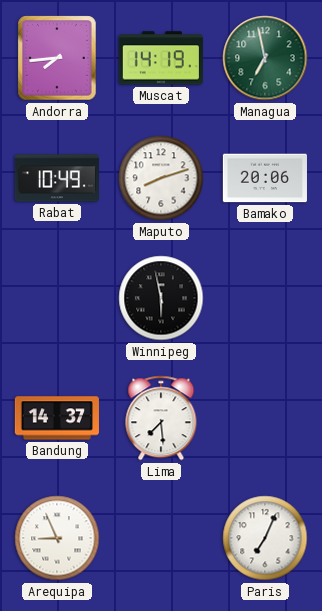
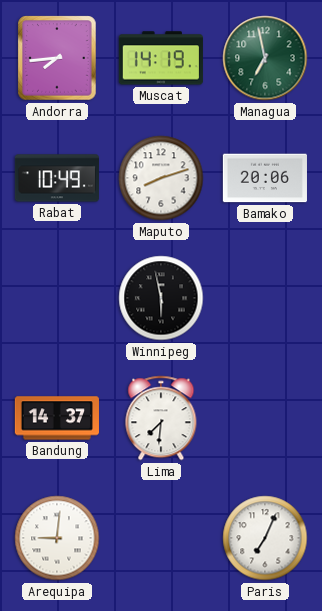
Lima: 7:29 -> 7:31
Arequipa: 8:56 -> 9:01
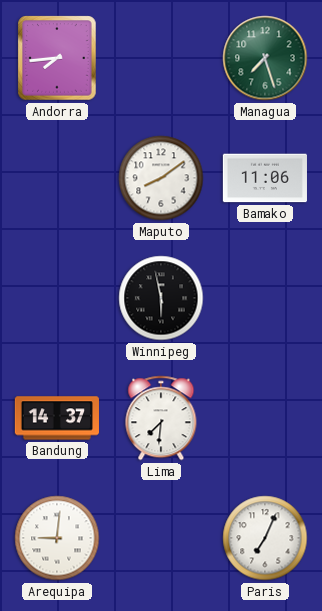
Muscat: 14:19 -> none
Managua: 6:58 -> 7:27
Rabat: 10:49 -> none
Maputo: 8:12 -> 8:09
Bamako: 20:06 -> 11:06
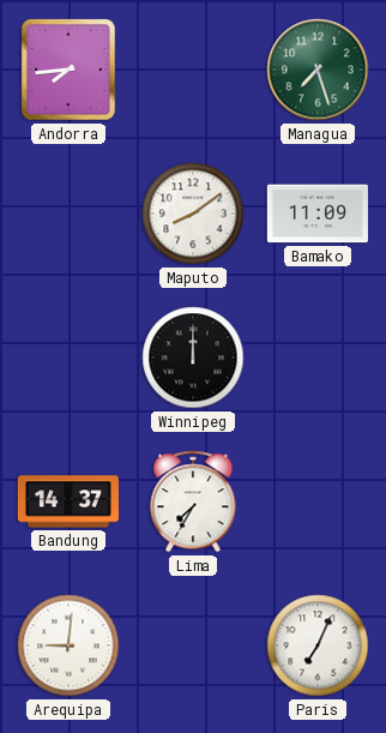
Bamako: 11:06 -> 11:09
Winnipeg: 5:58 -> 12:00
Lima: 7:31 -> 7:35
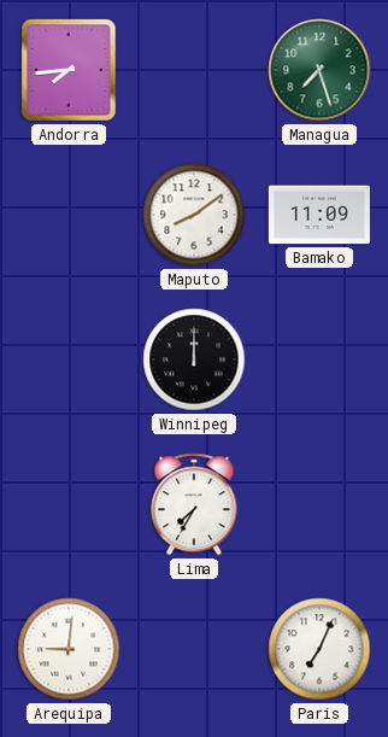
Bandung: 14:37 -> none
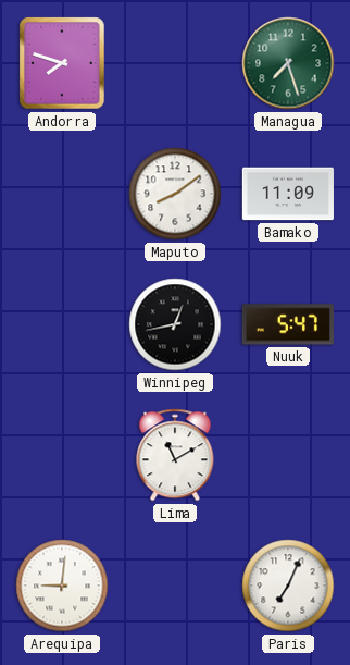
Andorra: 7:44 -> 7:48
Winnipeg: 12:00 -> 12:43
Nuuk: none -> 5:47
Lima: 7:35 -> 11:10
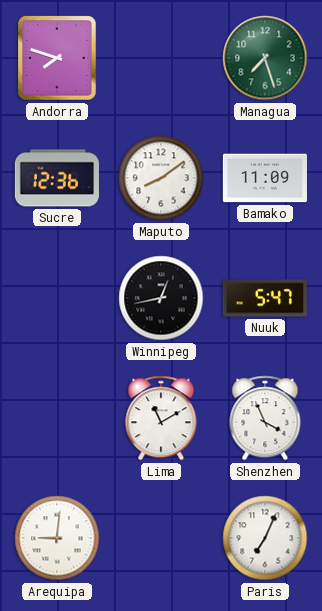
Sucre: none -> 12:36
Shenzhen: none -> 3:56
